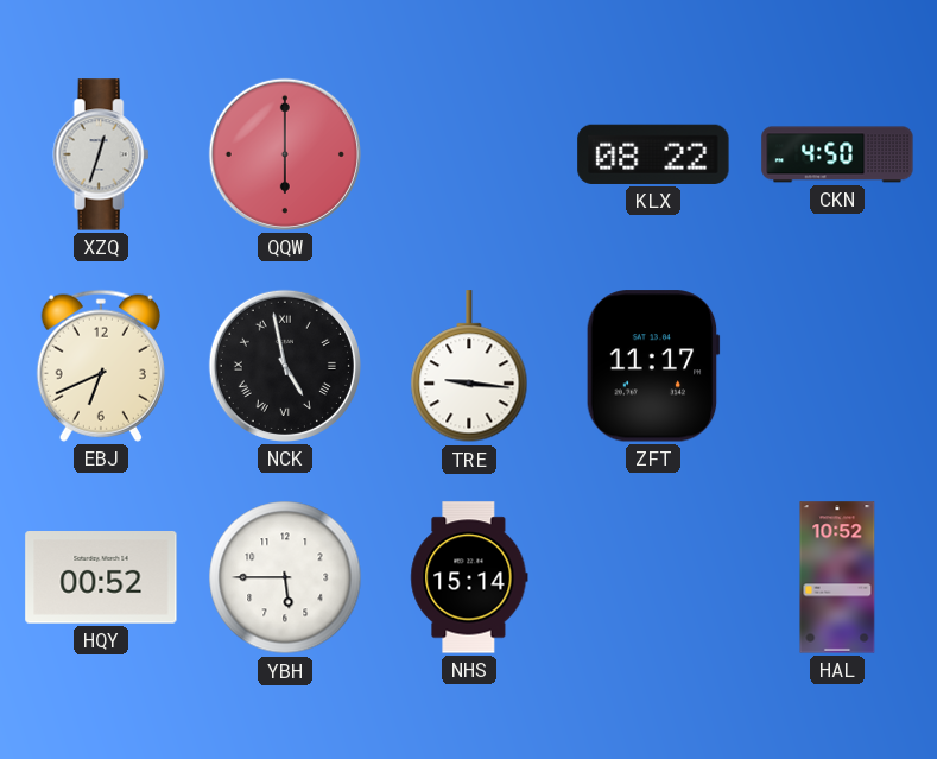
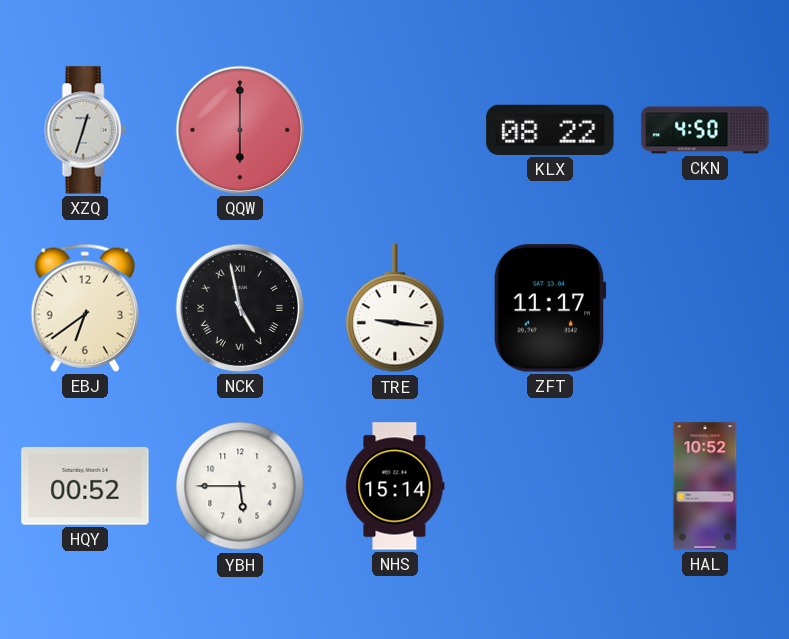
EBJ: 6:41 -> 6:39
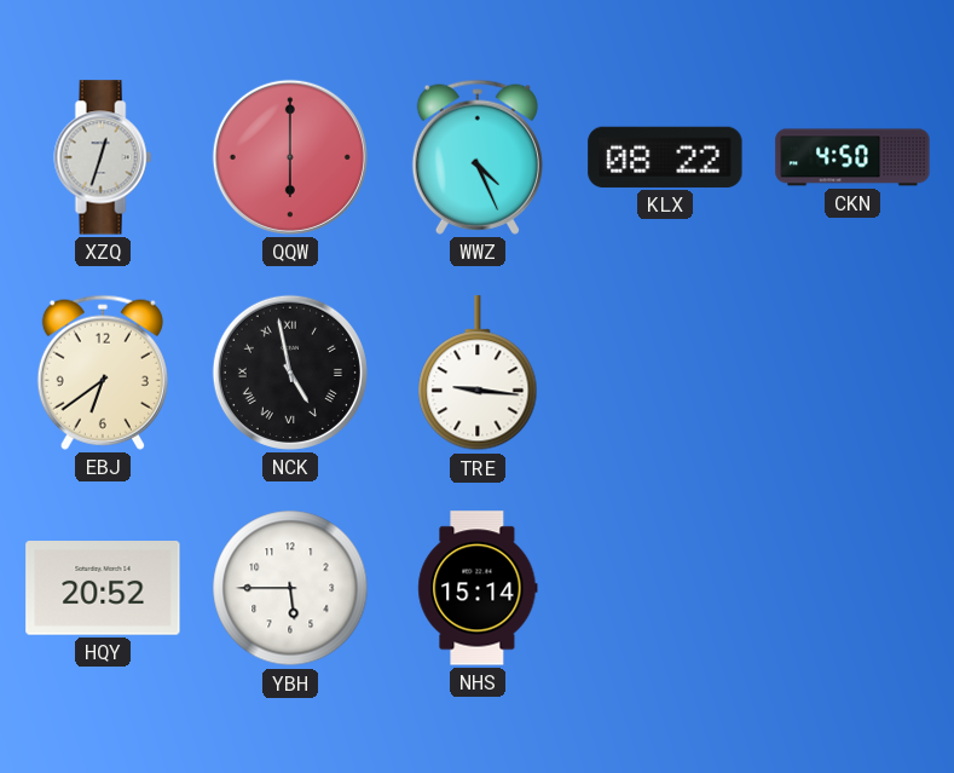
WWZ: none -> 4:26
ZFT: 11:17 -> none
HQY: 00:52 -> 20:52
HAL: 10:52 -> none
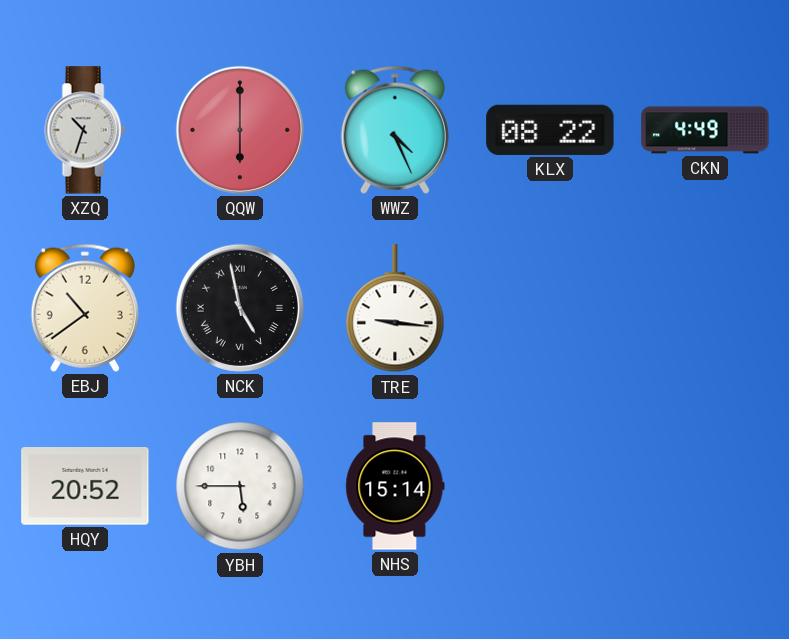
XZQ: 12:33 -> 10:33
CKN: 4:50 -> 4:49
EBJ: 6:39 -> 10:39
